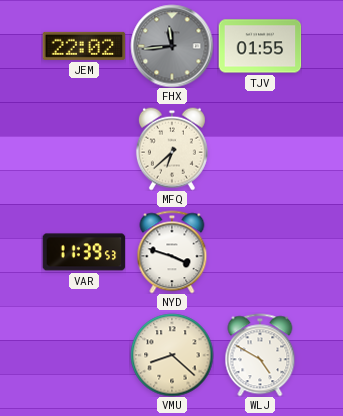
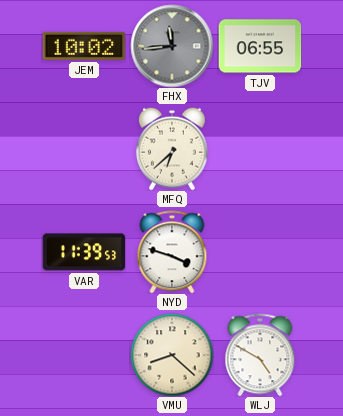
JEM: 22:02 -> 10:02
TJV: 01:55 -> 06:55
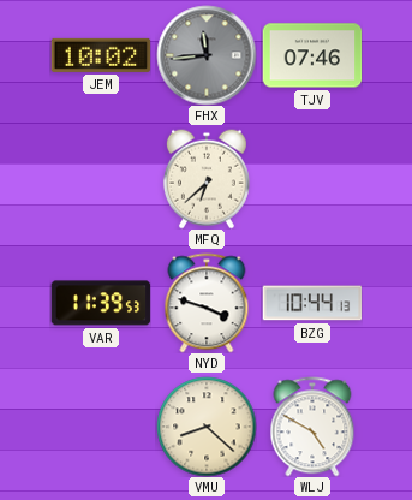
TJV: 06:55 -> 07:46
BZG: none -> 10:44
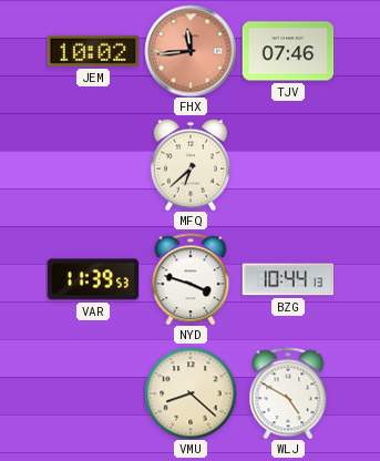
FHX dial: grey -> salmon
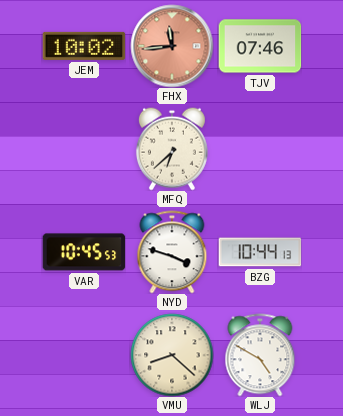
VAR: 11:39 -> 10:45
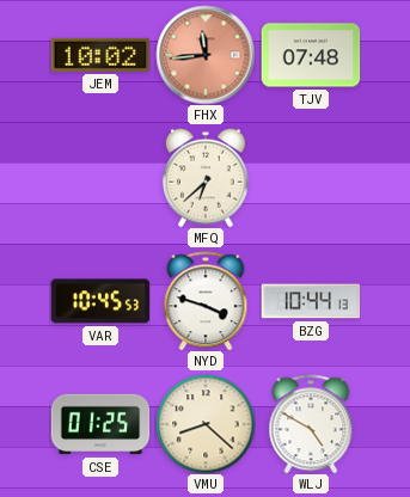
TJV: 07:46 -> 07:48
CSE: none -> 01:25
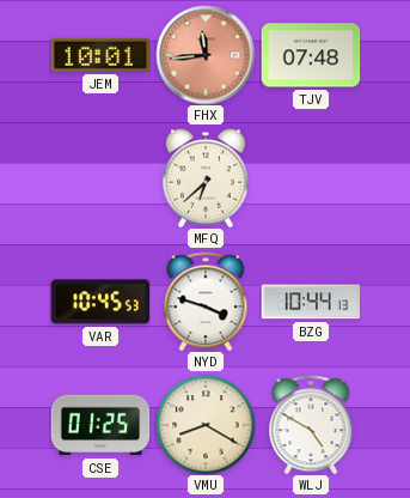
JEM: 10:02 -> 10:01
VMU: 8:22 -> 8:20
